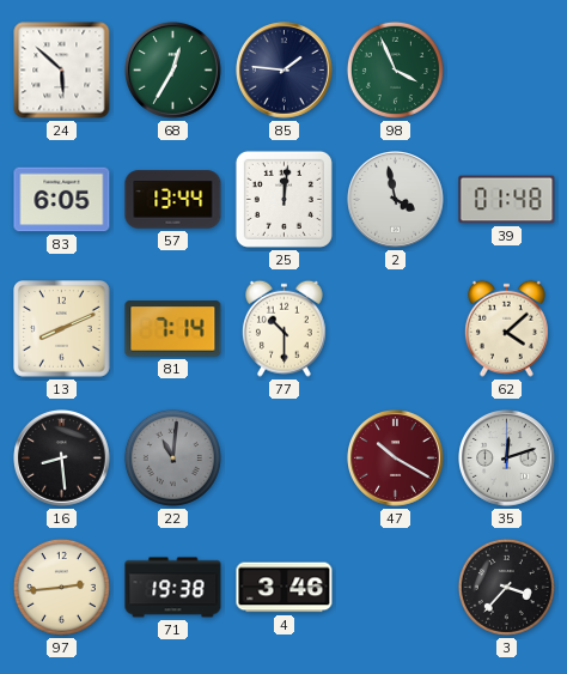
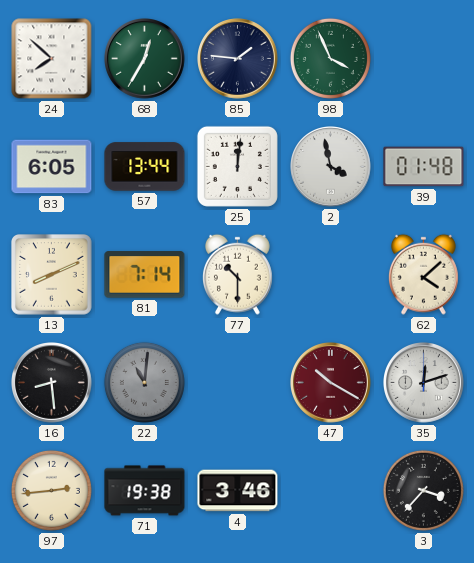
24: 5:52 -> 7:52
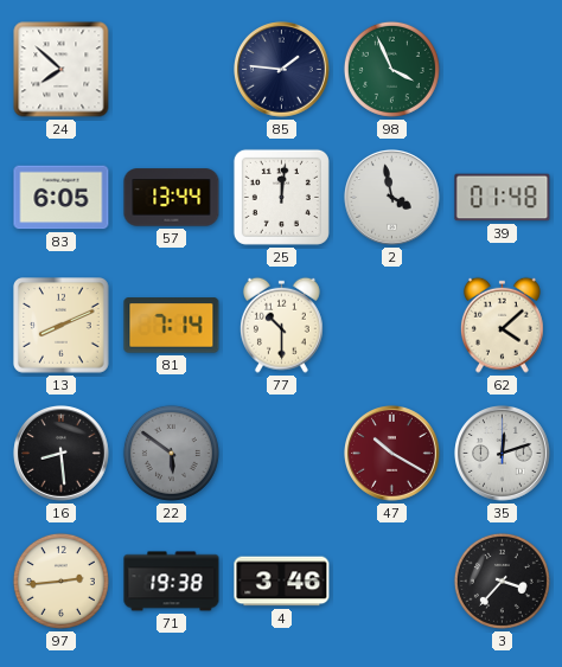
68: 12:35 -> none
22: 11:01 -> 5:51
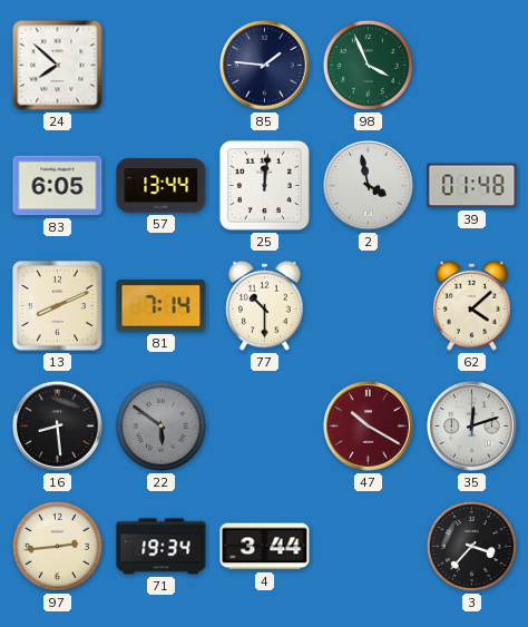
71: 19:38 -> 19:34
4: 3:46 -> 3:44
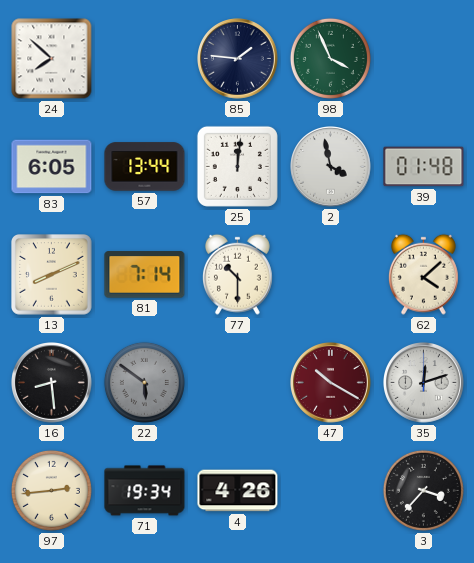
4: 3:44 -> 4:26
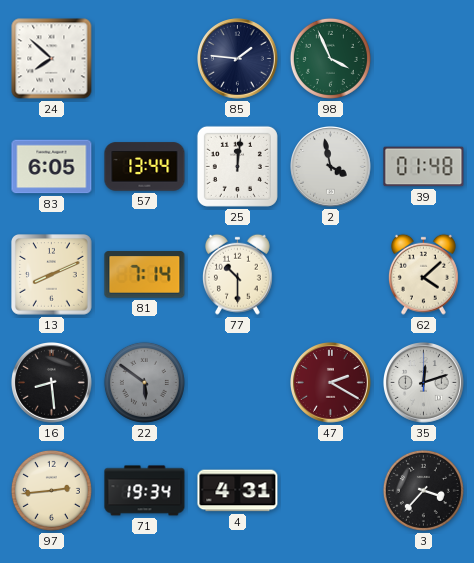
47: 10:20 -> 2:20
4: 4:26 -> 4:31
